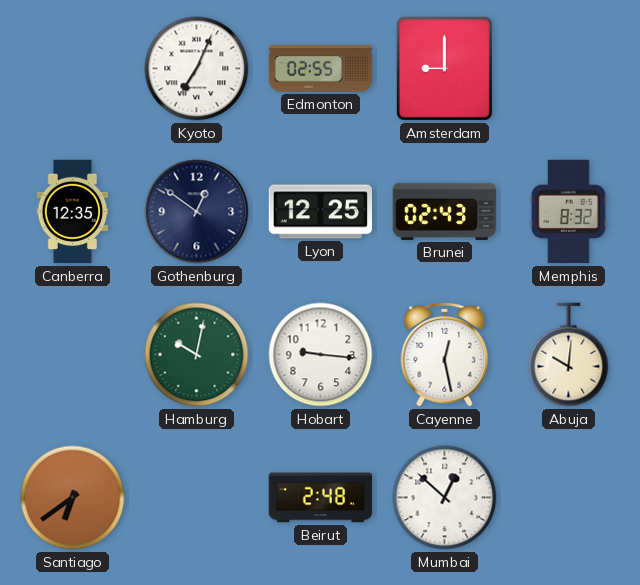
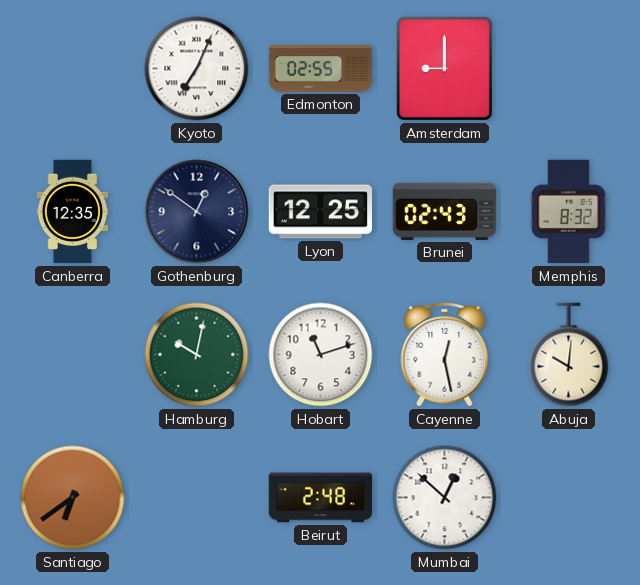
Hobart: 9:16 -> 11:12
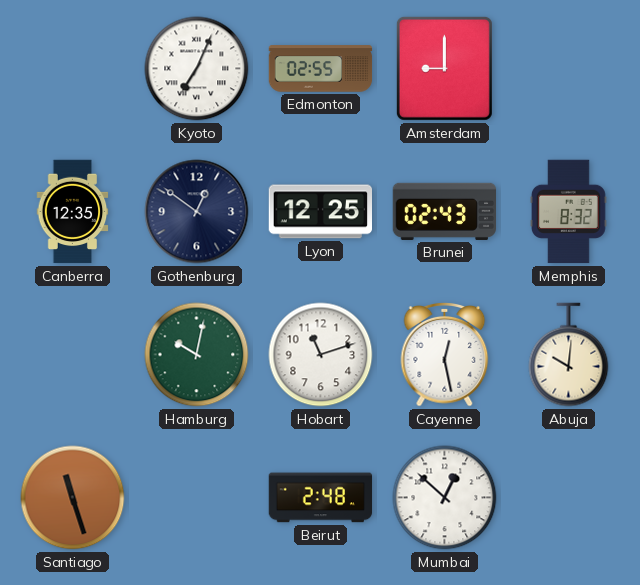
Santiago: 6:39 -> 11:27
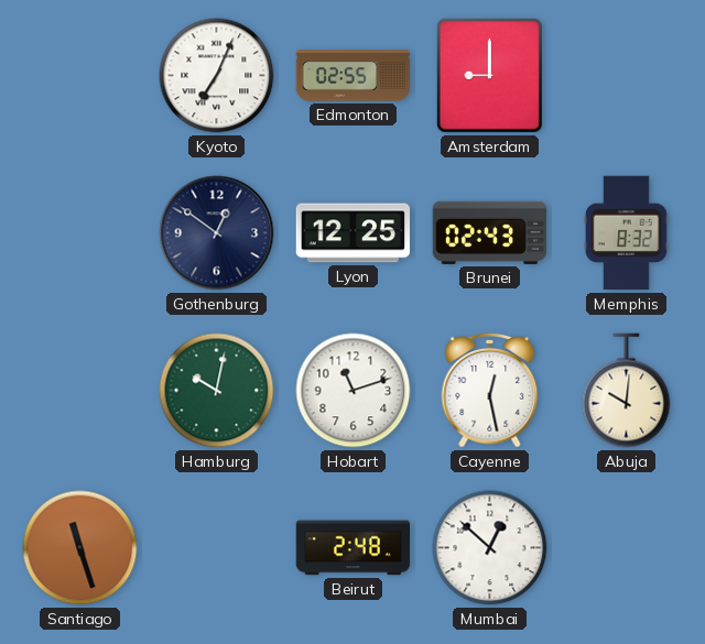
Canberra: 12:35 -> none
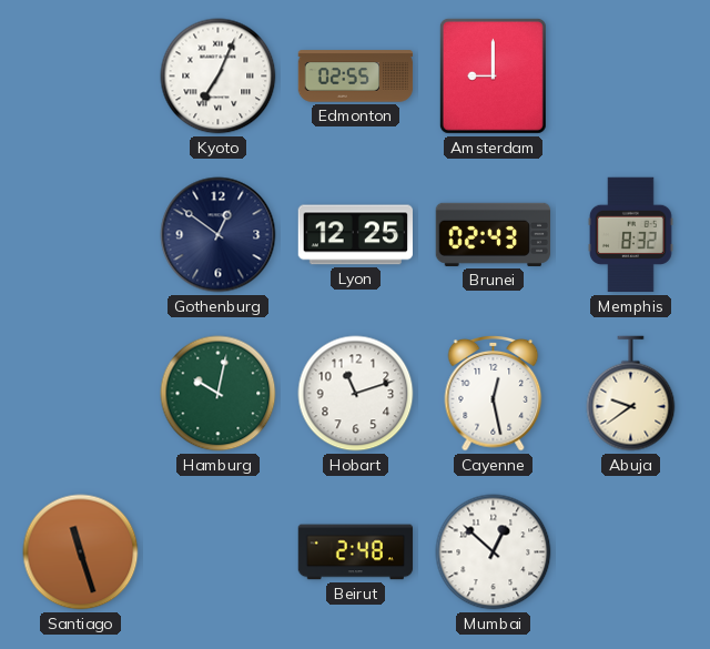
Abuja: 10:01 -> 9:39
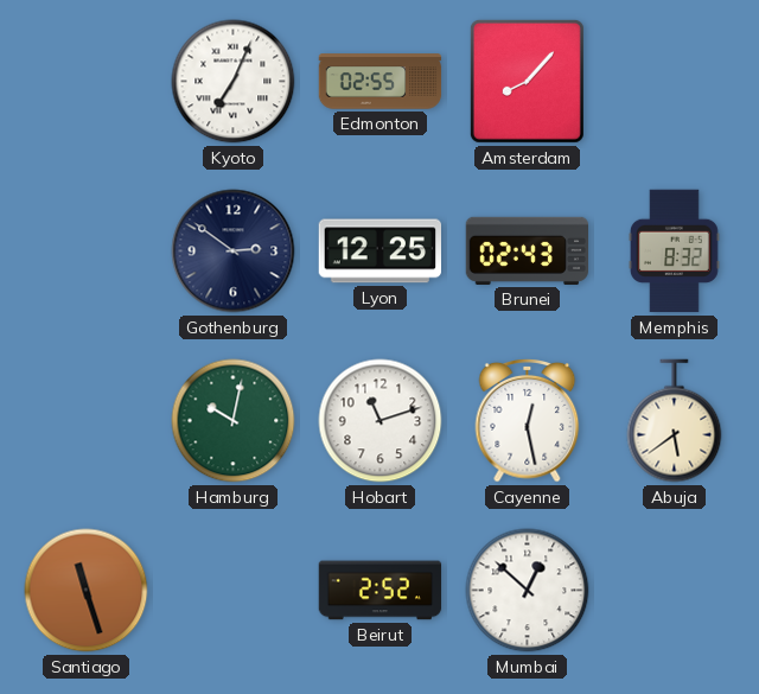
Amsterdam: 9:00 -> 8:07
Gothenburg: 12:51 -> 2:51
Abuja: 9:39 -> 5:39
Beirut: 2:48 -> 2:52
